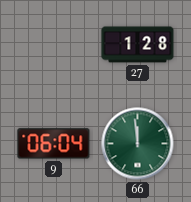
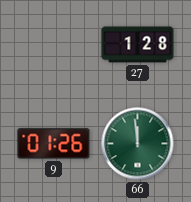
9: 06:04 -> 01:26
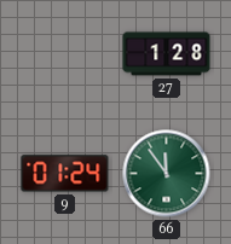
9: 01:26 -> 01:24
66: 11:59 -> 11:54
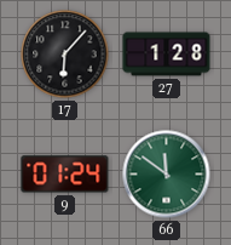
17: none -> 6:07
66: 11:54 -> 11:51
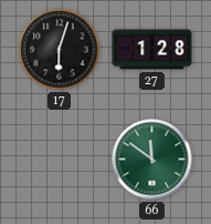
17: 6:07 -> 6:03
9: 01:24 -> none
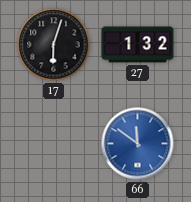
27: 1:28 -> 1:32
66 dial: green -> blue
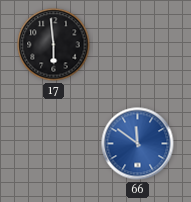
17: 6:03 -> 5:59
27: 1:32 -> none
